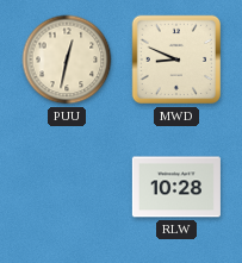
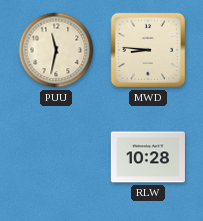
PUU: 12:32 -> 11:32
MWD: 8:49 -> 8:46
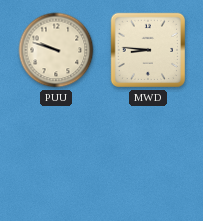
PUU: 11:32 -> 9:48
RLW: 10:28 -> none
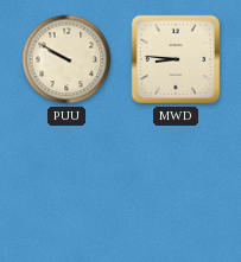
PUU: 9:48 -> 9:50
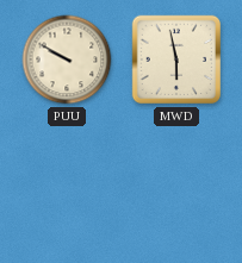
MWD: 8:46 -> 5:58
